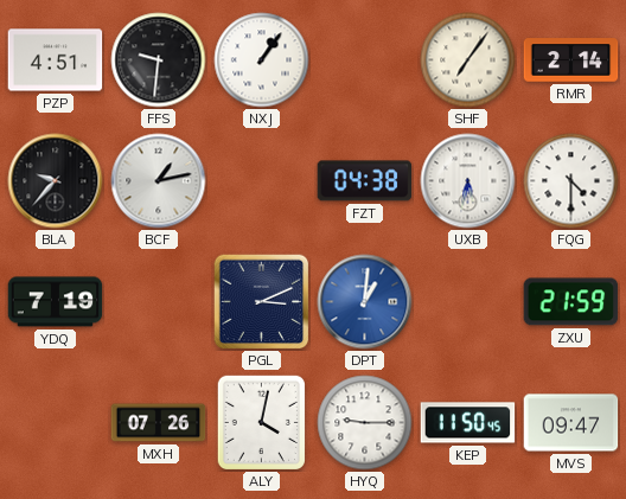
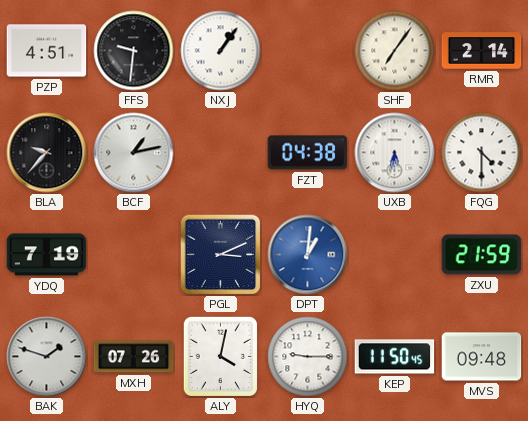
BAK: none -> 1:48
MVS: 09:47 -> 09:48
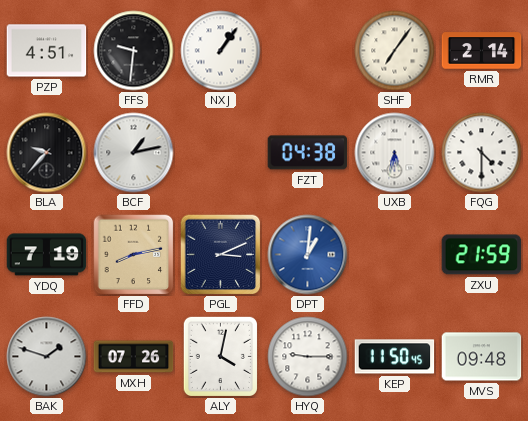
FFD: none -> 8:13
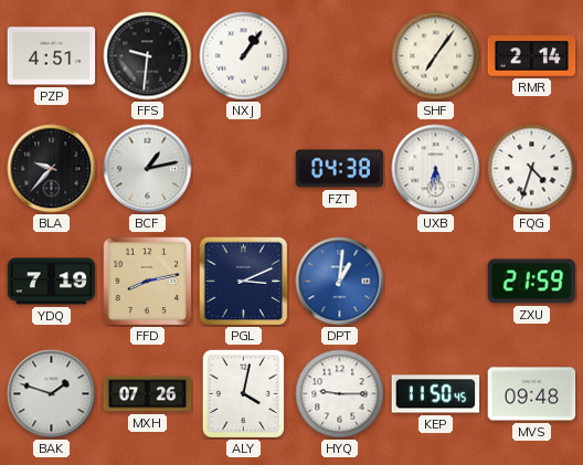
FQG: 4:30 -> 4:33
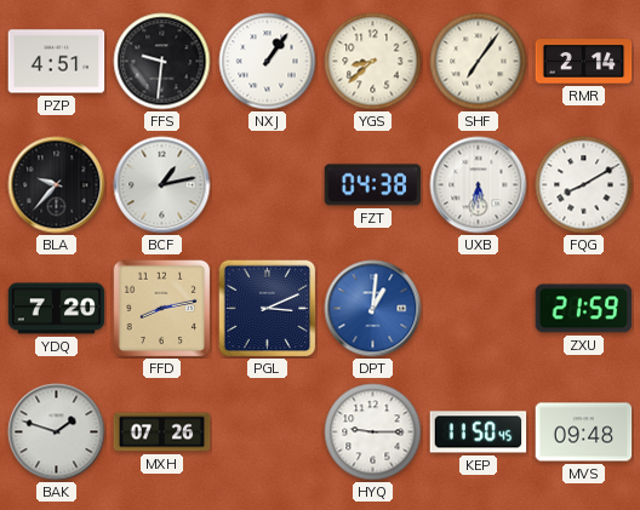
YGS: none -> 8:38
FQG: 4:33 -> 8:10
YDQ: 7:19 -> 7:20
ALY: 4:02 -> none
